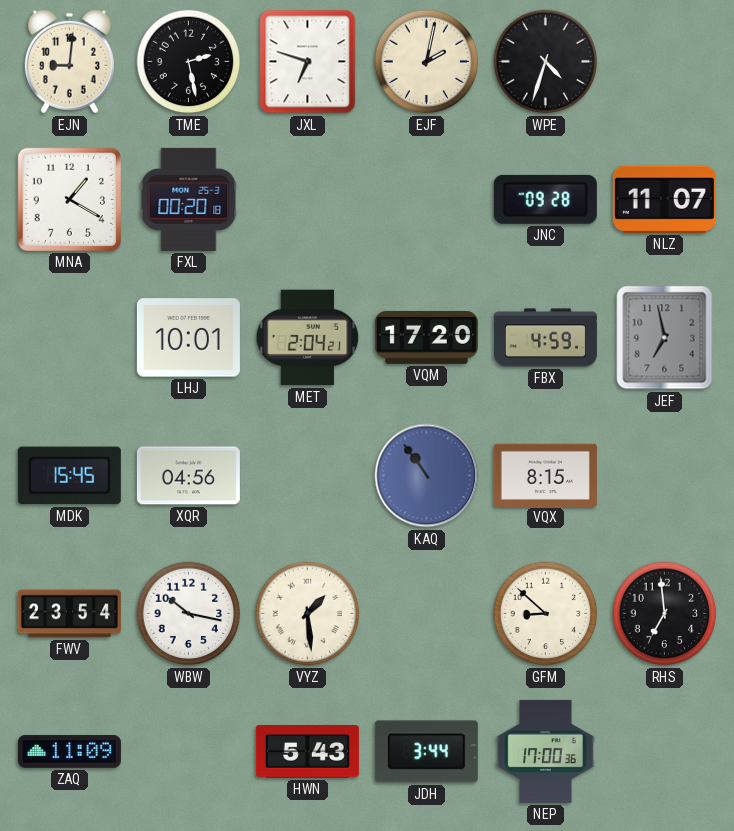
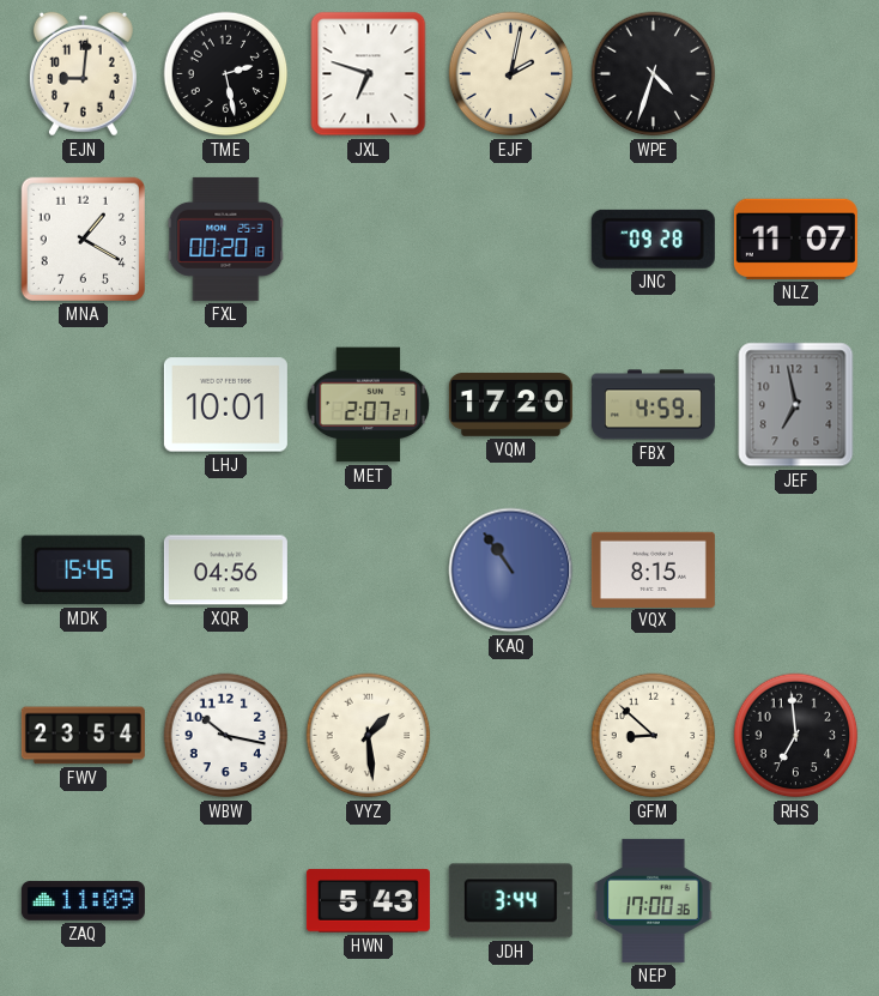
MET: 2:04 -> 2:07
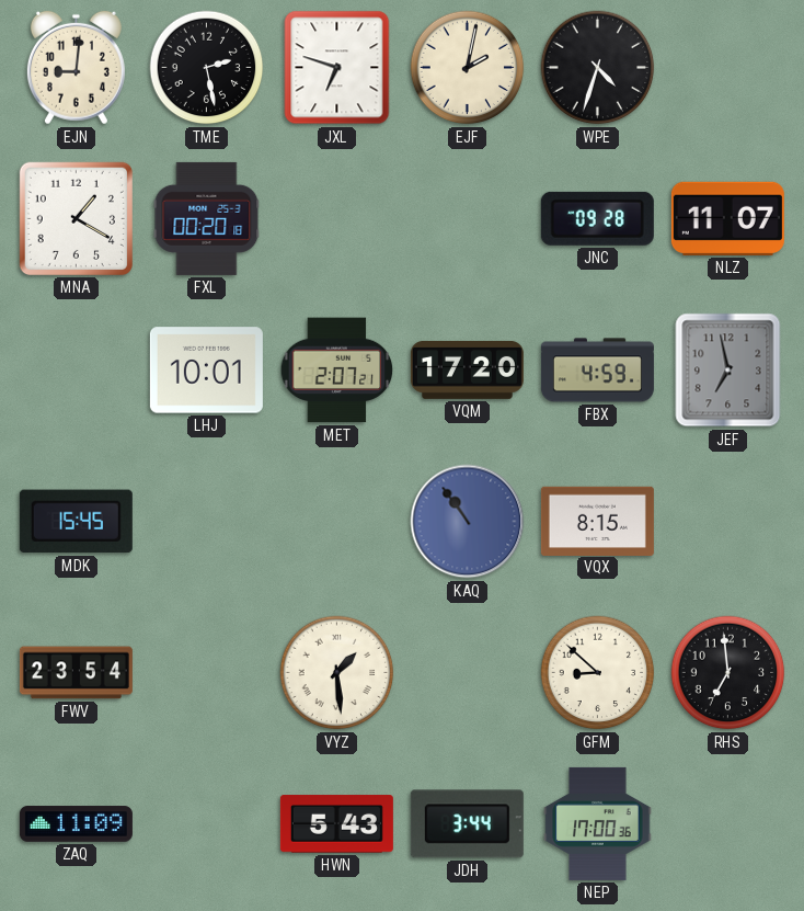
XQR: 04:56 -> none
WBW: 10:17 -> none
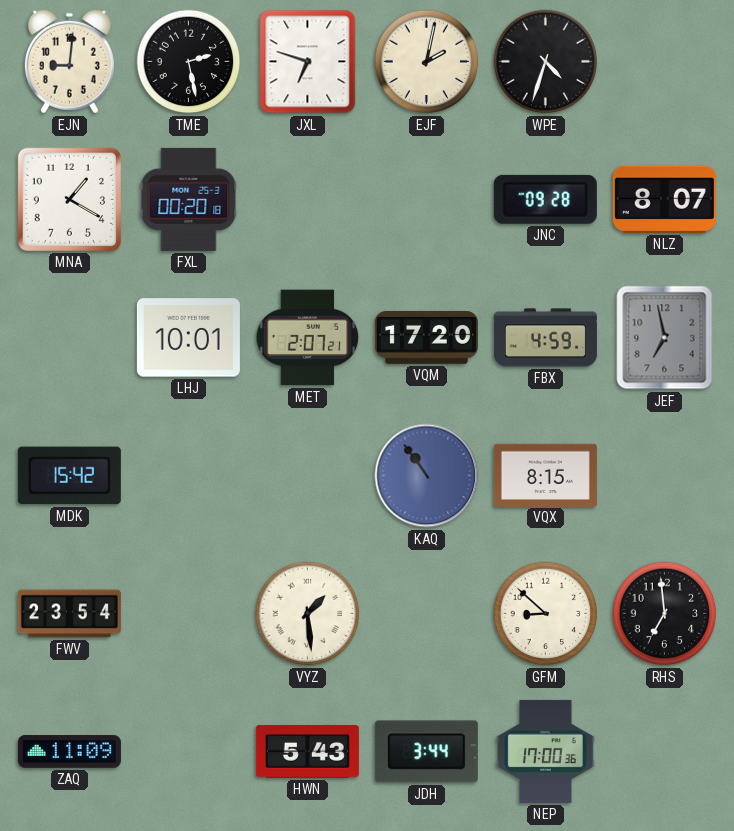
NLZ: 11:07 -> 8:07
MDK: 15:45 -> 15:42
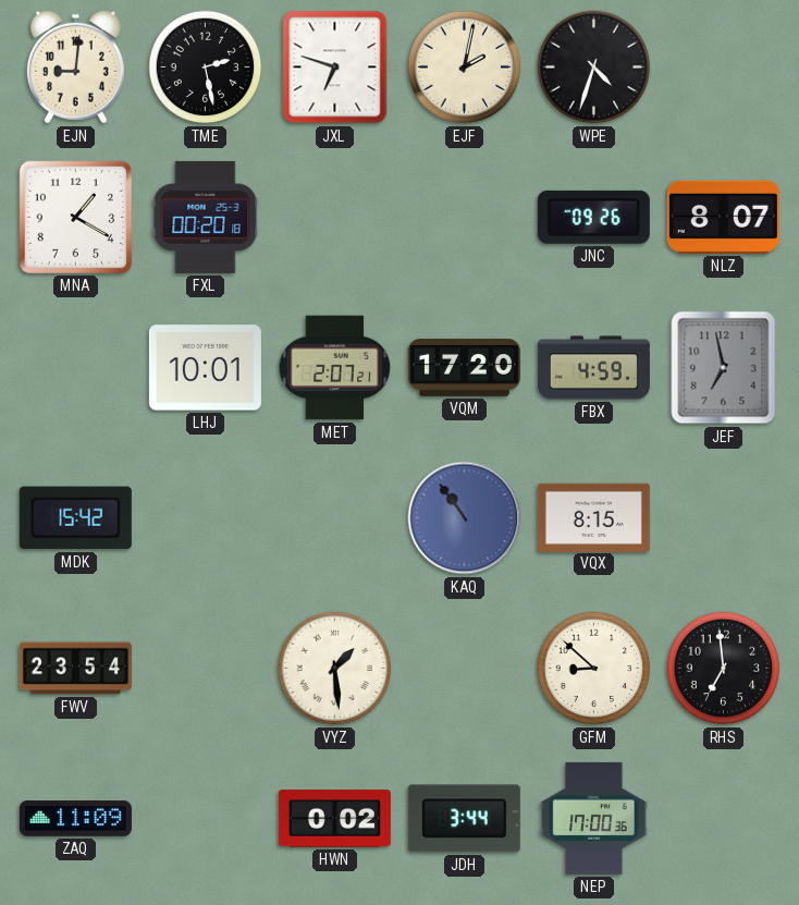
JNC: 09:28 -> 09:26
HWN: 5:43 -> 0:02
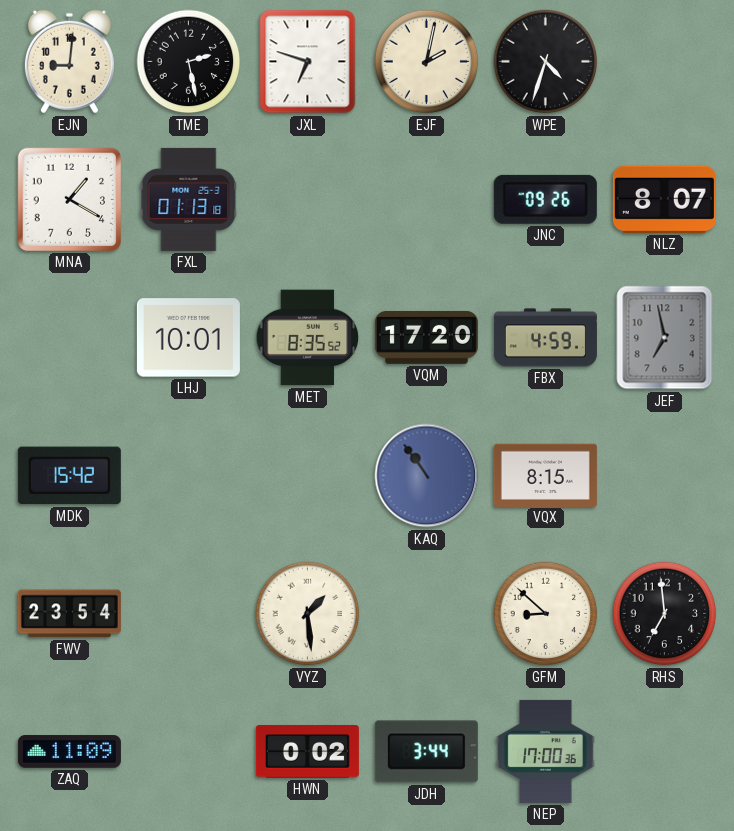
FXL: 00:20 -> 01:13
MET: 2:07 -> 8:35
